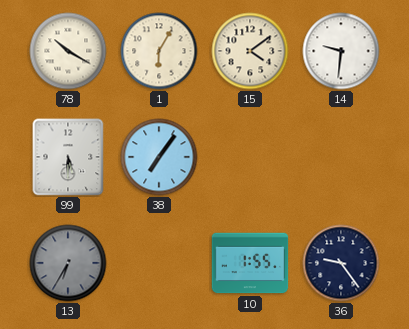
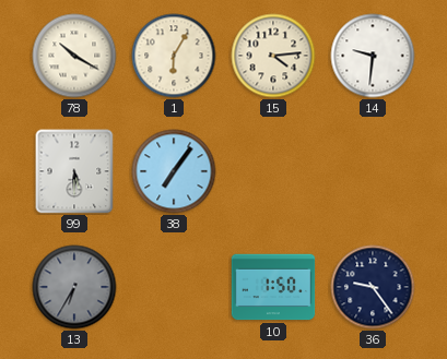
15: 4:09 -> 4:14
10: 1:55 -> 1:50
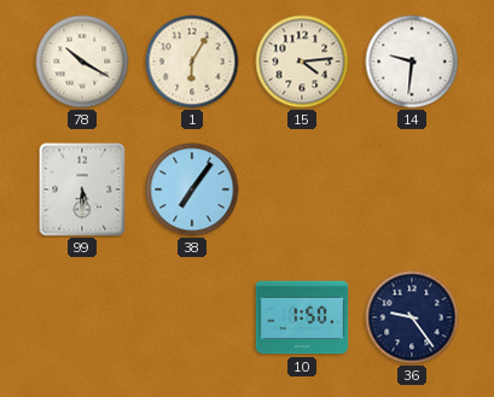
13: 6:35 -> none
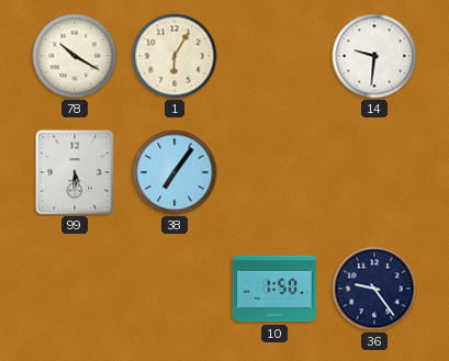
15: 4:14 -> none
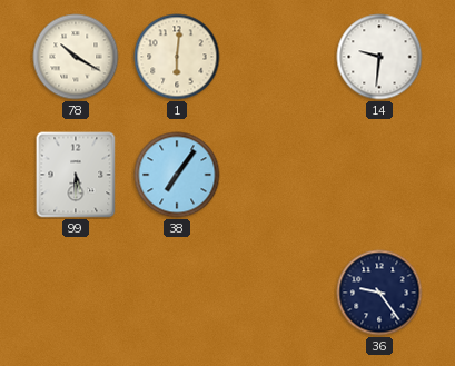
1: 6:05 -> 6:01
10: 1:50 -> none
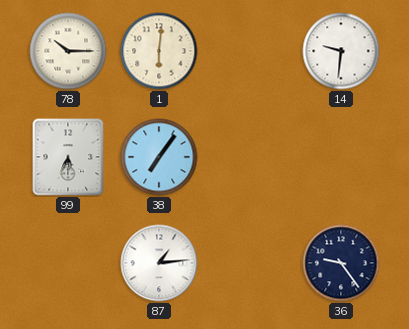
78: 10:20 -> 10:15
99: 5:30 -> 5:34
87: none -> 1:14
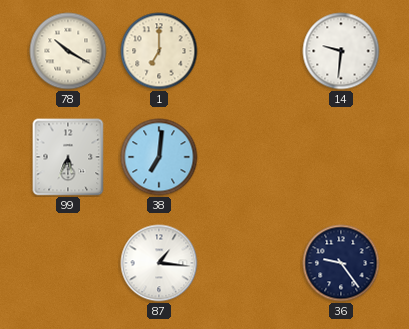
78: 10:15 -> 10:20
1: 6:01 -> 7:00
38: 7:06 -> 7:01
87: 1:14 -> 1:16
